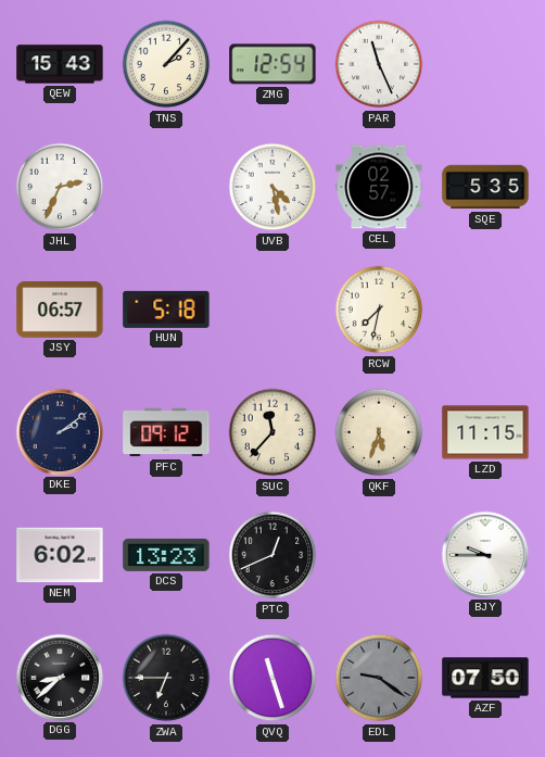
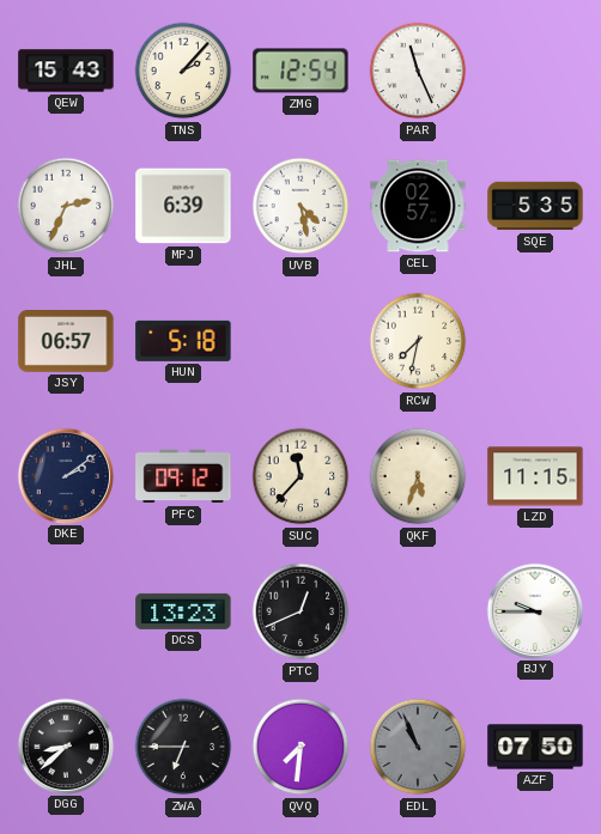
MPJ: none -> 6:39
NEM: 6:02 -> none
QVQ: 11:27 -> 7:31
EDL: 9:21 -> 10:56
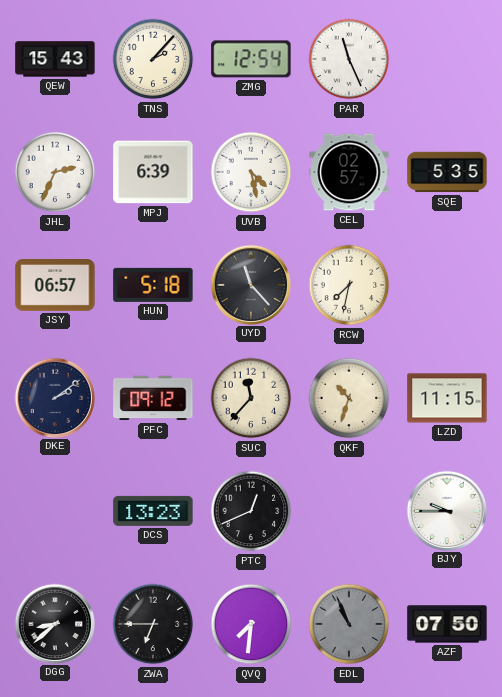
UYD: none -> 11:23
QKF: 5:33 -> 10:33
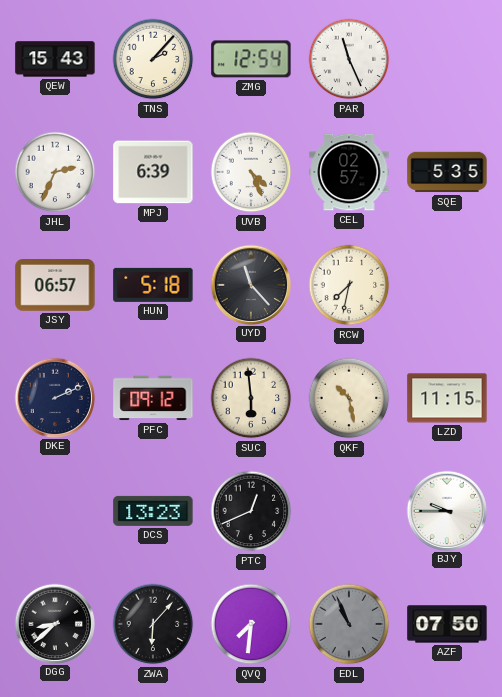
UVB: 4:28 -> 4:26
DKE: 2:09 -> 2:11
SUC: 11:37 -> 5:59
QKF: 10:33 -> 10:28
ZWA: 6:45 -> 6:07
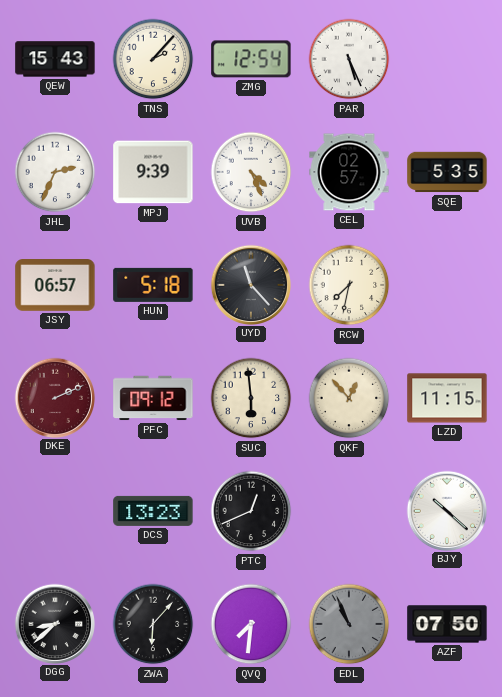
PAR: 11:26 -> 5:26
MPJ: 6:39 -> 9:39
DKE dial: navy -> burgundy
QKF: 10:28 -> 12:53
BJY: 9:45 -> 10:22
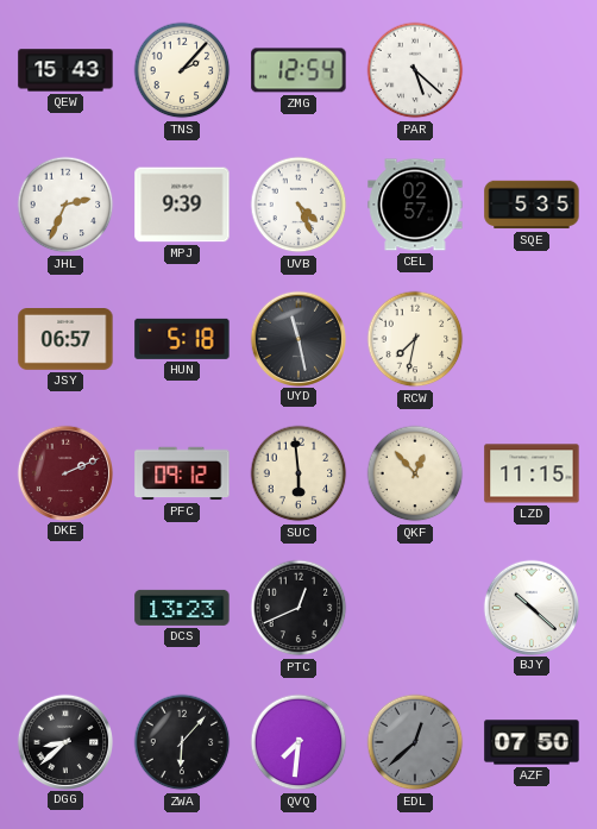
PAR: 5:26 -> 5:22
UYD: 11:23 -> 11:28
EDL: 10:56 -> 12:38
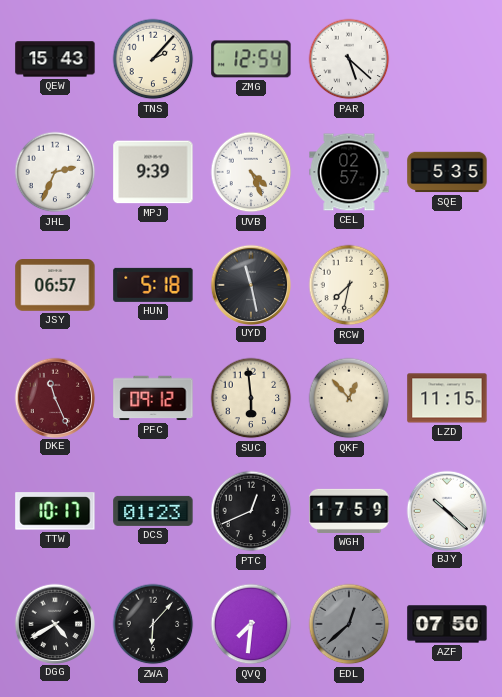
DKE: 2:11 -> 11:26
TTW: none -> 10:17
DCS: 13:23 -> 01:23
WGH: none -> 17:59
DGG: 8:38 -> 4:40
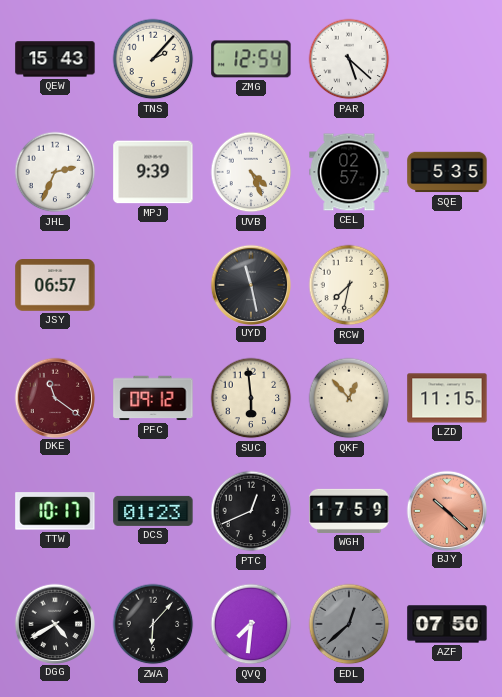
HUN: 5:18 -> none
DKE: 11:26 -> 11:21
BJY dial: white -> salmon
